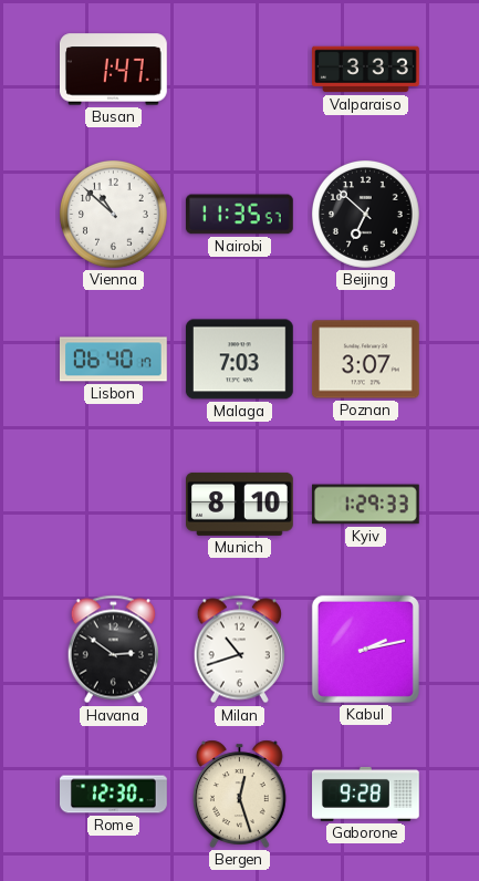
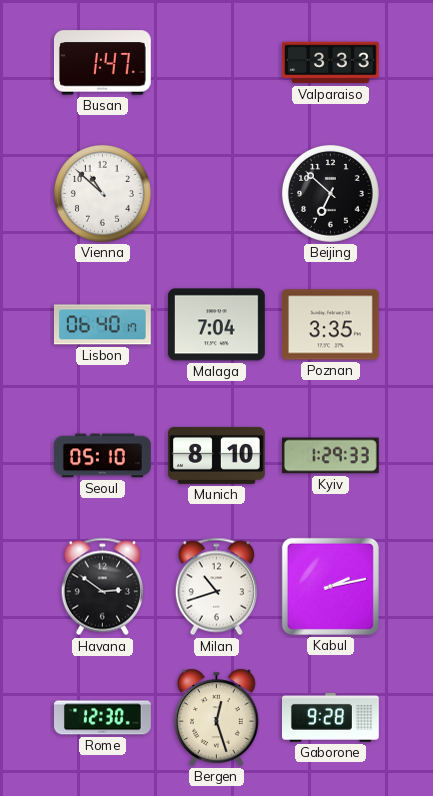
Nairobi: 11:35 -> none
Malaga: 7:03 -> 7:04
Poznan: 3:07 -> 3:35
Seoul: none -> 05:10
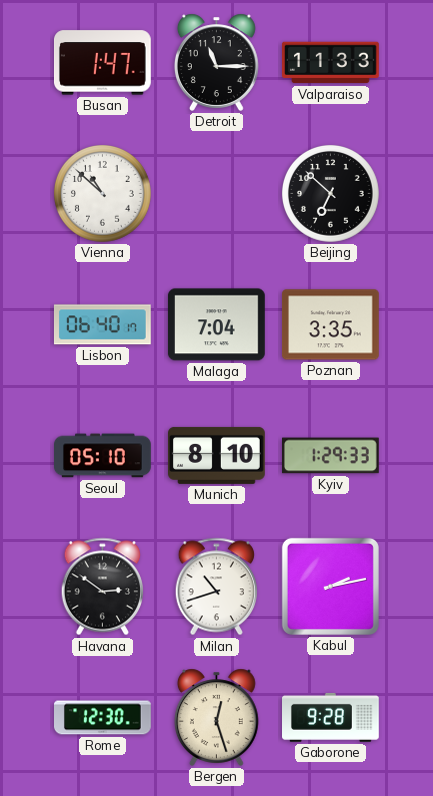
Detroit: none -> 11:15
Valparaiso: 3:33 -> 11:33
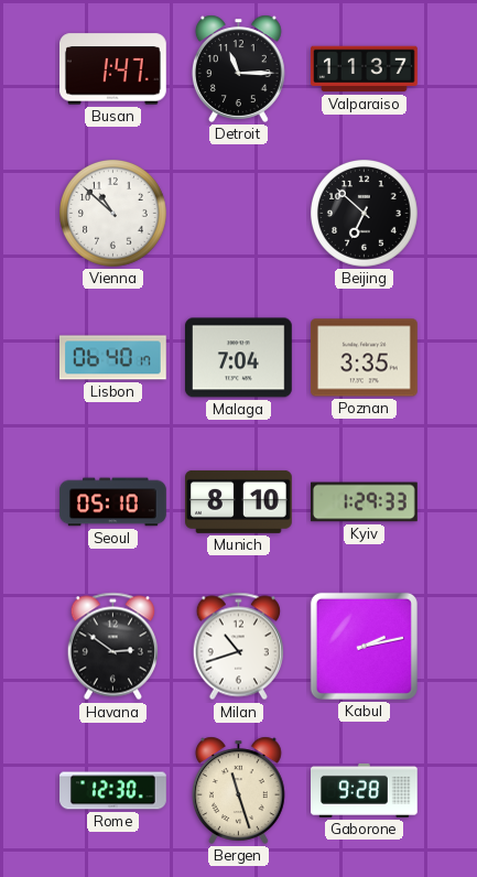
Valparaiso: 11:33 -> 11:37
Bergen: 12:27 -> 11:27
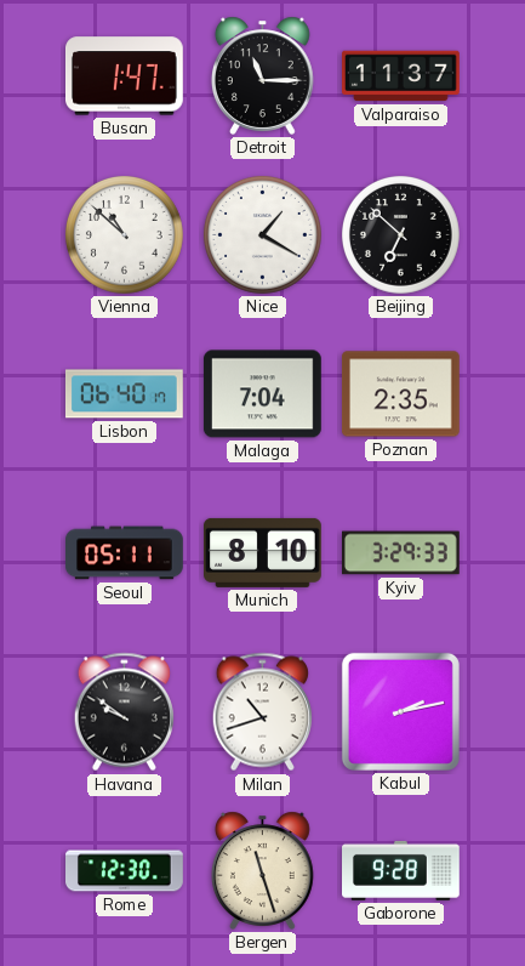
Nice: none -> 1:20
Poznan: 3:35 -> 2:35
Seoul: 05:10 -> 05:11
Kyiv: 1:29 -> 3:29
Havana: 2:51 -> 9:51
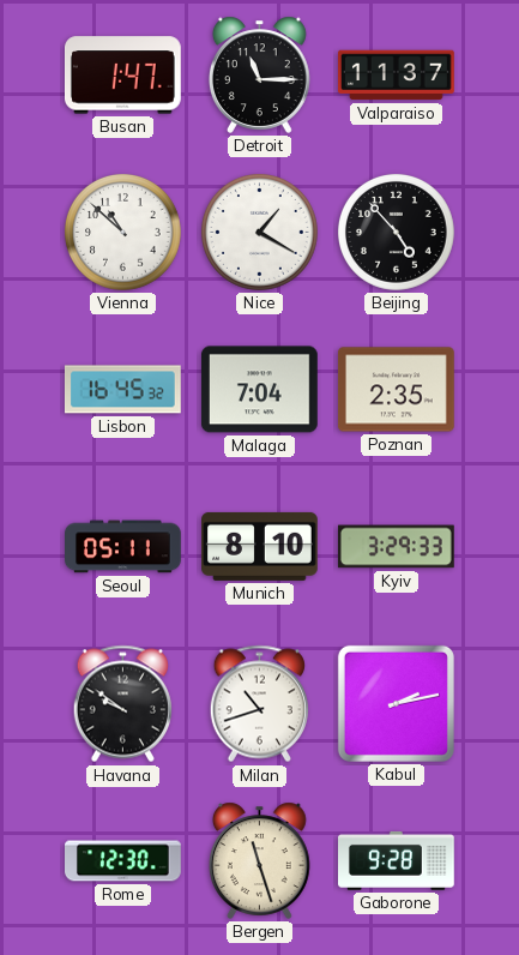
Beijing: 6:52 -> 4:53
Lisbon: 06:40 -> 16:45
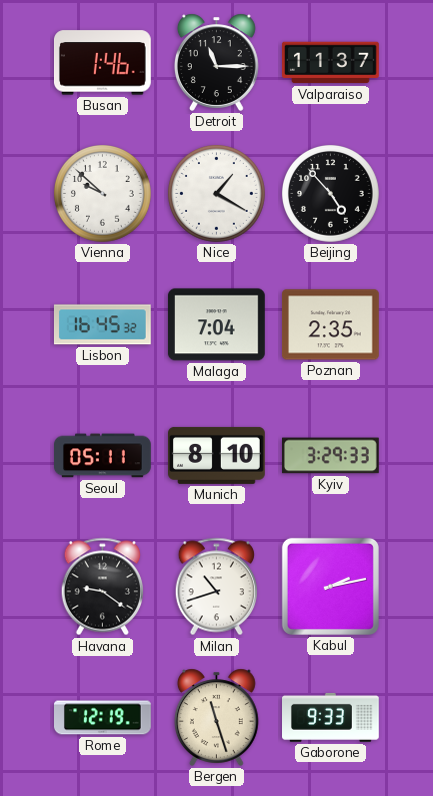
Busan: 1:47 -> 1:46
Vienna: 10:52 -> 9:52
Havana: 9:51 -> 9:21
Rome: 12:30 -> 12:19
Gaborone: 9:28 -> 9:33
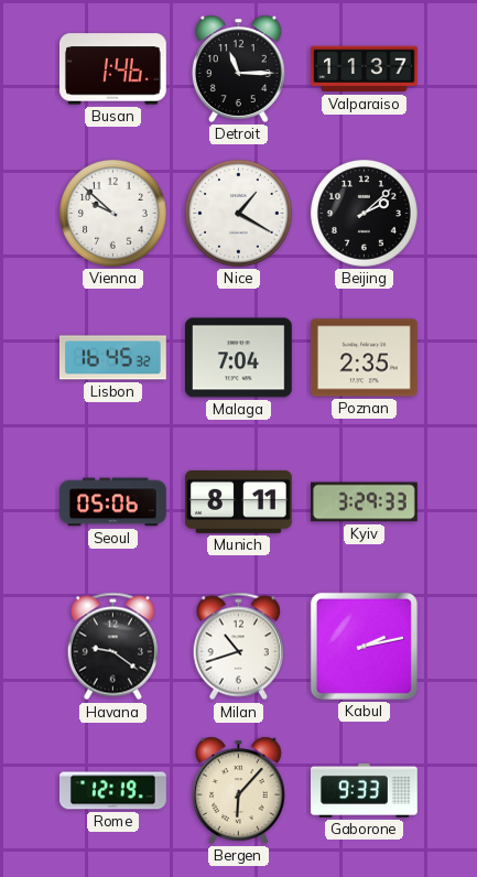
Beijing: 4:53 -> 2:08
Seoul: 05:11 -> 05:06
Munich: 8:10 -> 8:11
Bergen: 11:27 -> 6:07
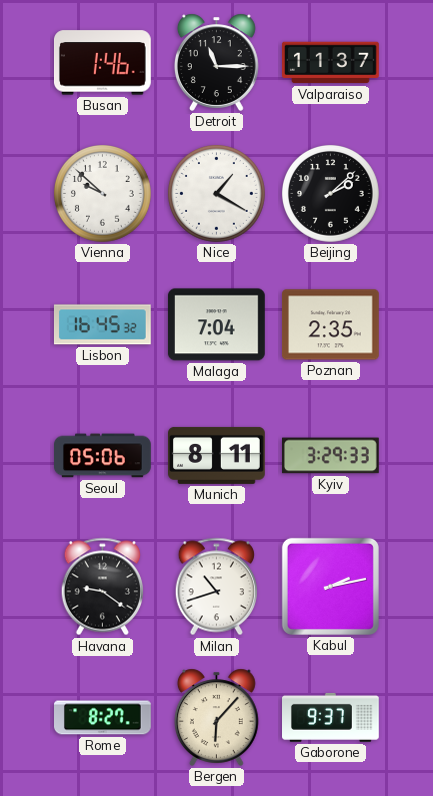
Rome: 12:19 -> 8:27
Gaborone: 9:33 -> 9:37
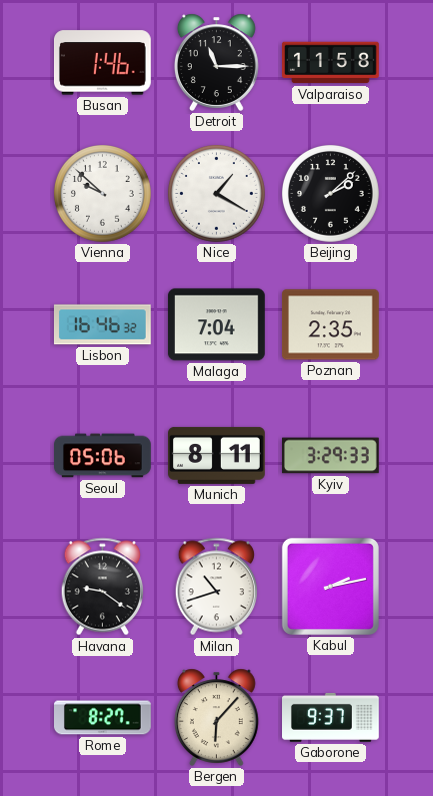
Valparaiso: 11:37 -> 11:58
Lisbon: 16:45 -> 16:46
